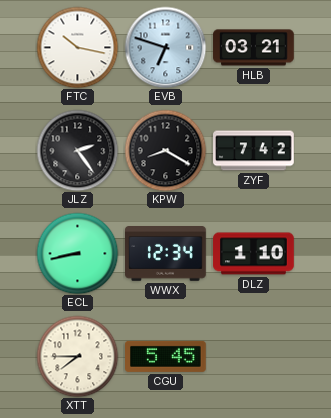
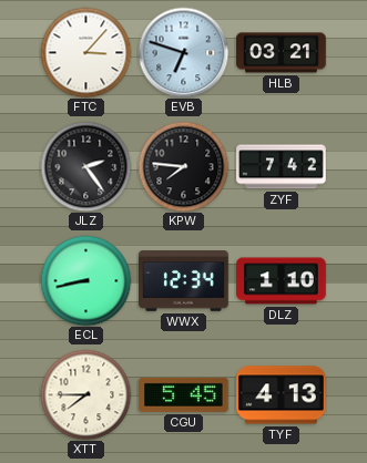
FTC: 10:17 -> 3:07
KPW: 8:20 -> 7:46
TYF: none -> 4:13
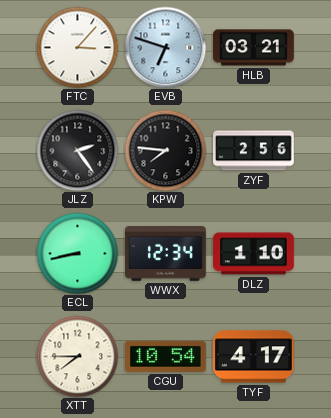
ZYF: 7:42 -> 2:56
CGU: 5:45 -> 10:54
TYF: 4:13 -> 4:17
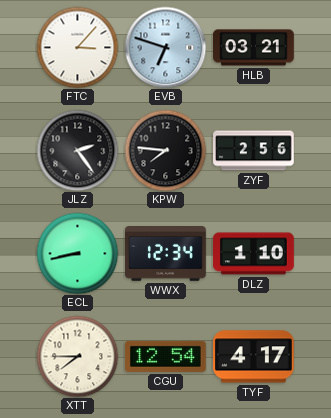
CGU: 10:54 -> 12:54
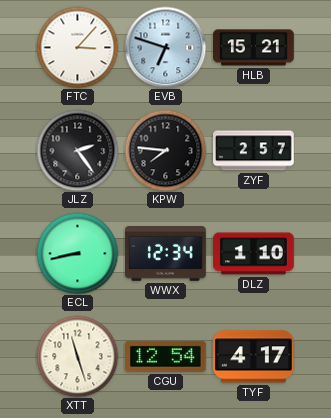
HLB: 03:21 -> 15:21
ZYF: 2:56 -> 2:57
XTT: 7:45 -> 11:27
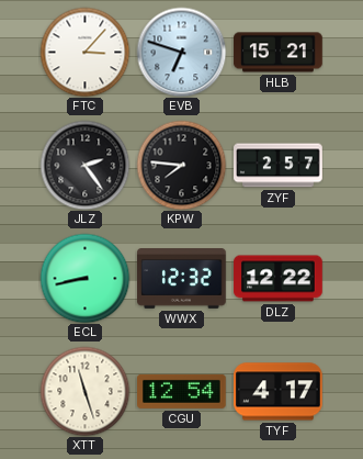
WWX: 12:34 -> 12:32
DLZ: 1:10 -> 12:22
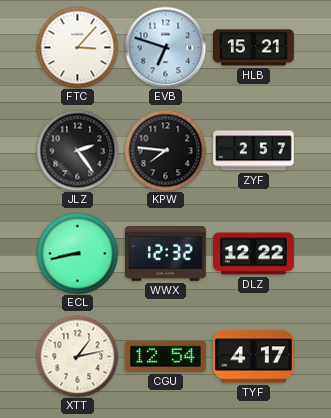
XTT: 11:27 -> 1:13
